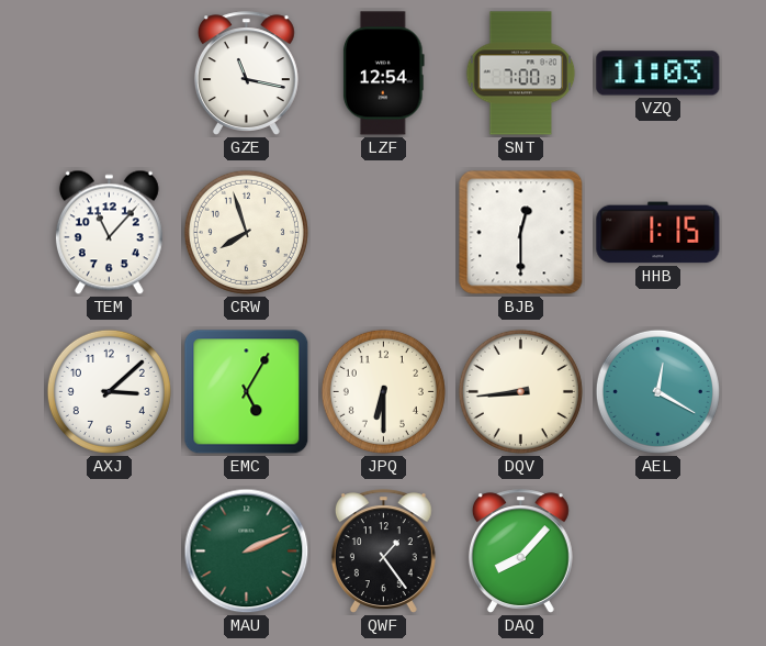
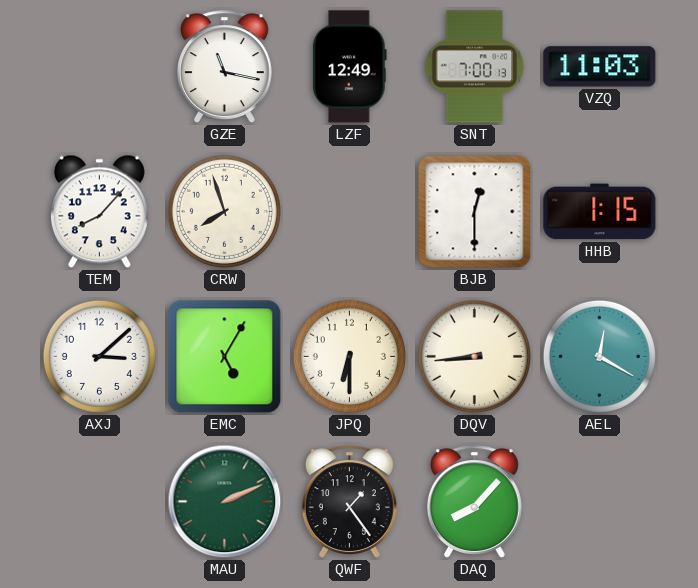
LZF: 12:54 -> 12:49
TEM: 11:07 -> 8:07
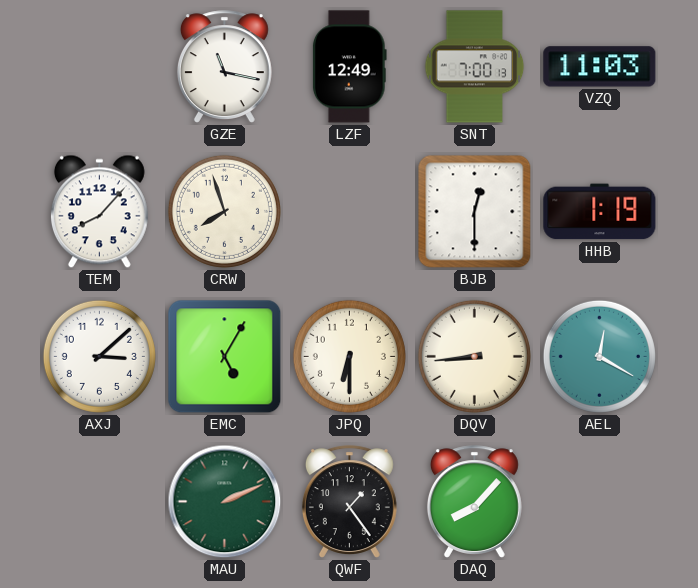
HHB: 1:15 -> 1:19
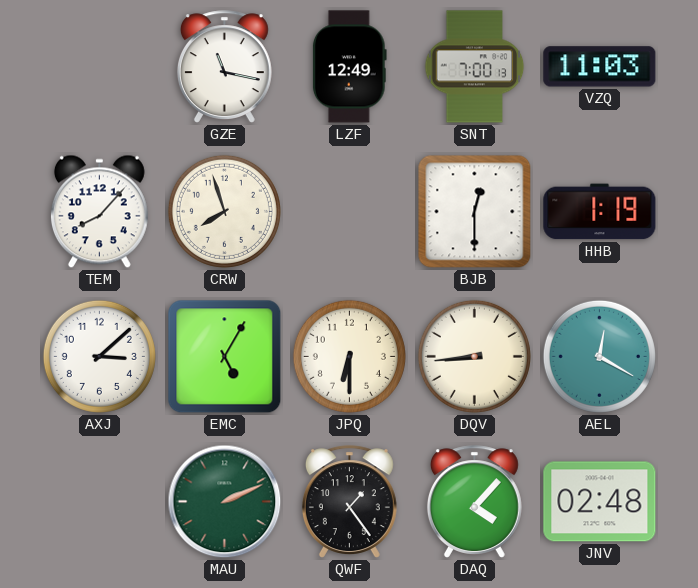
DAQ: 8:07 -> 4:07
JNV: none -> 02:48
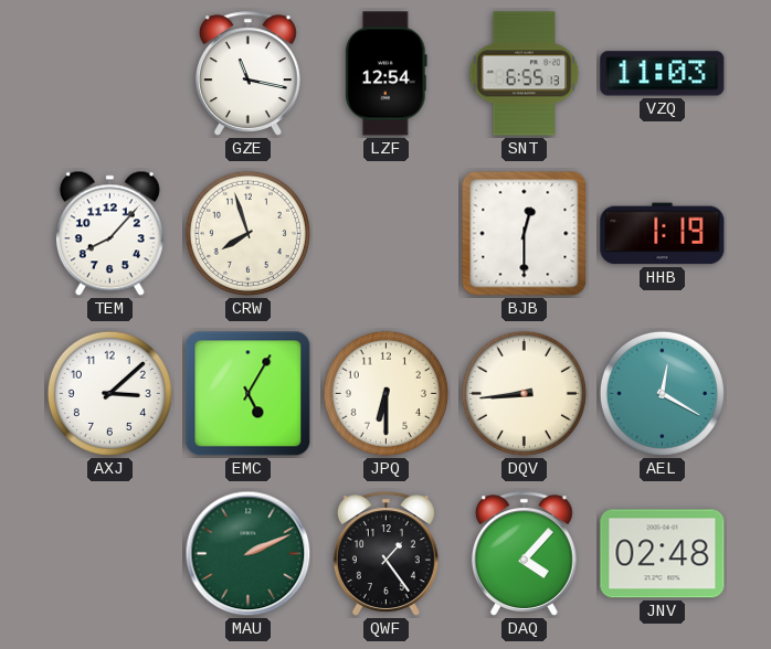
LZF: 12:49 -> 12:54
SNT: 7:00 -> 6:55
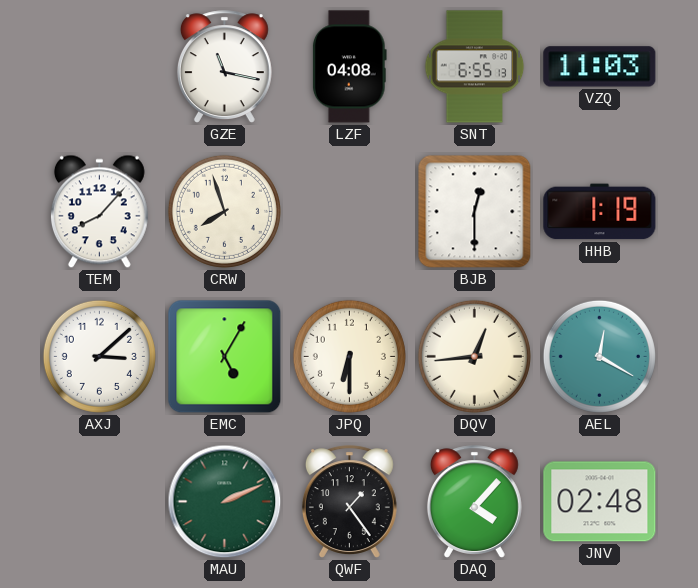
LZF: 12:54 -> 04:08
DQV: 8:44 -> 12:44
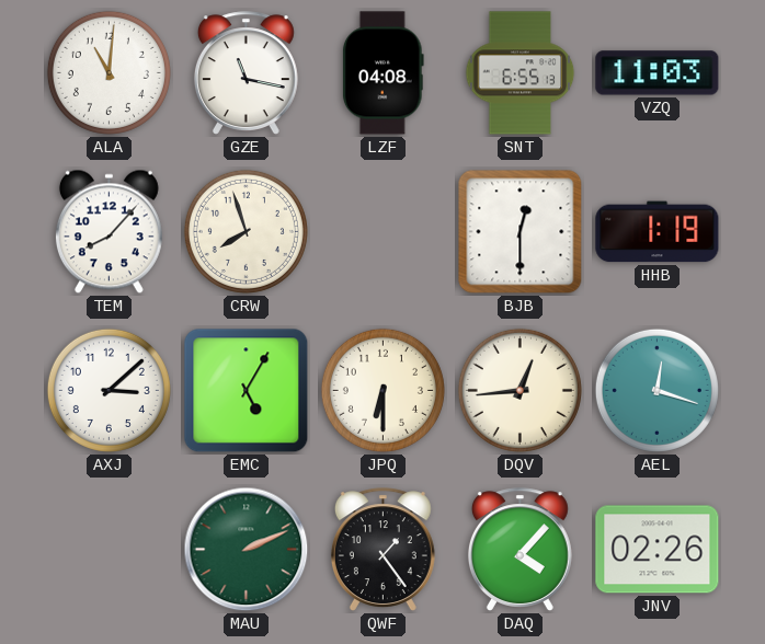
ALA: none -> 11:01
AEL: 12:20 -> 12:18
JNV: 02:48 -> 02:26
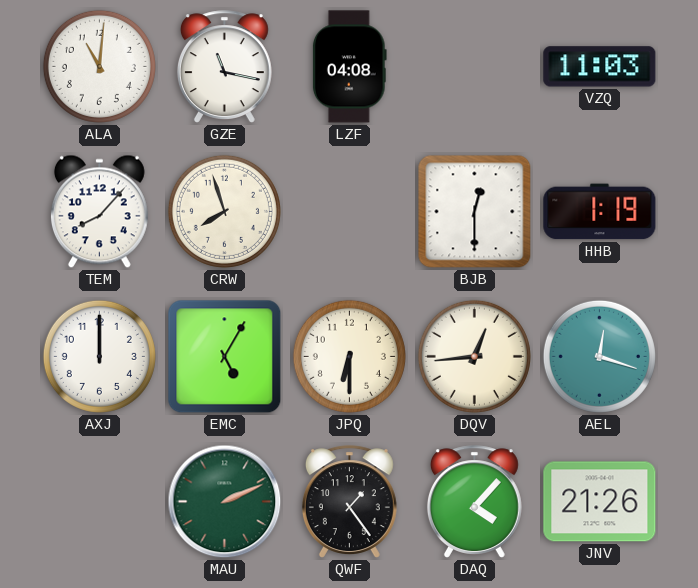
SNT: 6:55 -> none
AXJ: 3:08 -> 12:00
JNV: 02:26 -> 21:26
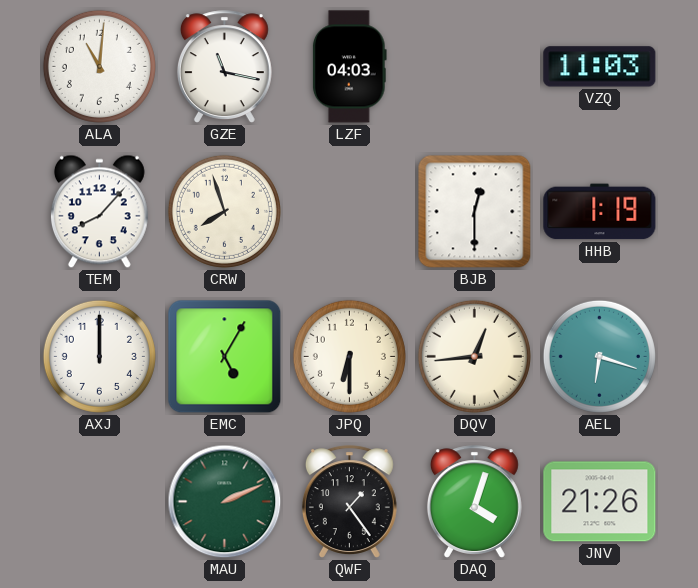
LZF: 04:08 -> 04:03
AEL: 12:18 -> 6:18
DAQ: 4:07 -> 4:03
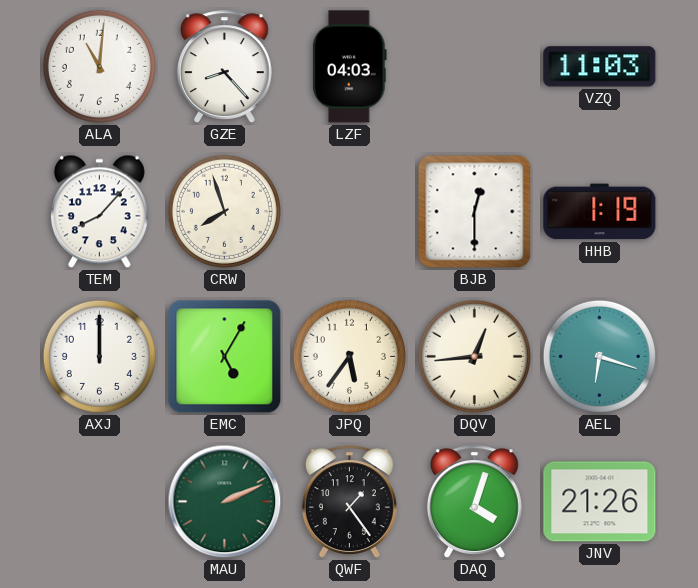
GZE: 11:17 -> 8:23
JPQ: 6:30 -> 5:36
